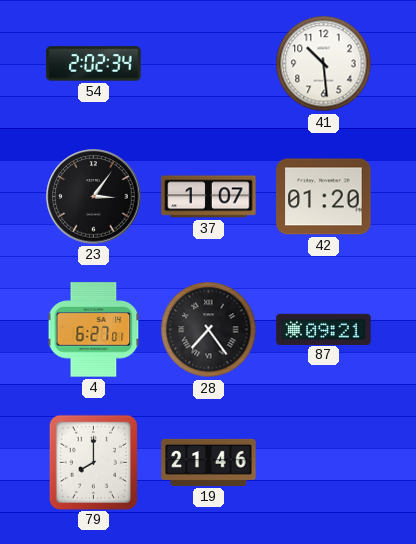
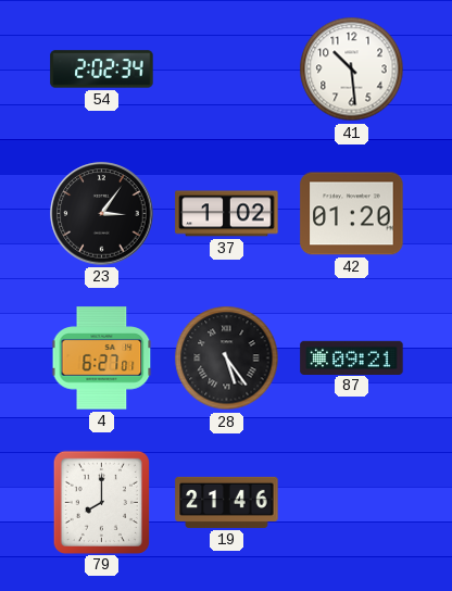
37: 1:07 -> 1:02
28: 7:24 -> 5:24
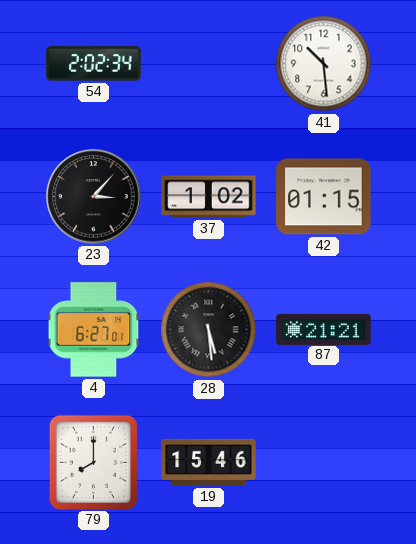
23: 3:06 -> 3:07
42: 01:20 -> 01:15
28: 5:24 -> 5:29
87: 09:21 -> 21:21
19: 21:46 -> 15:46
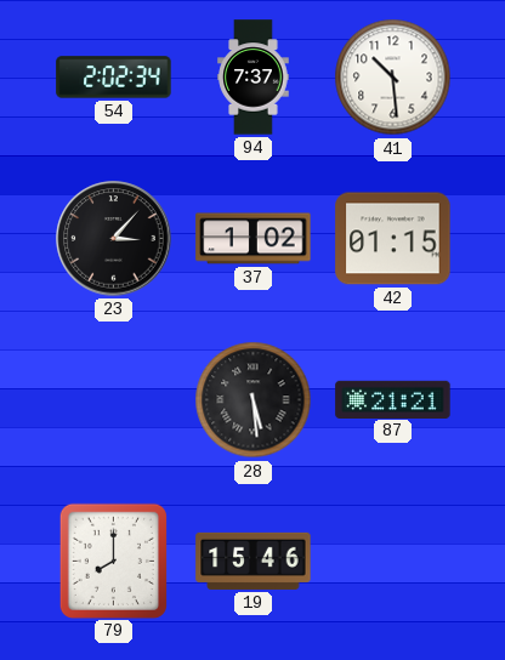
94: none -> 7:37
4: 6:27 -> none
